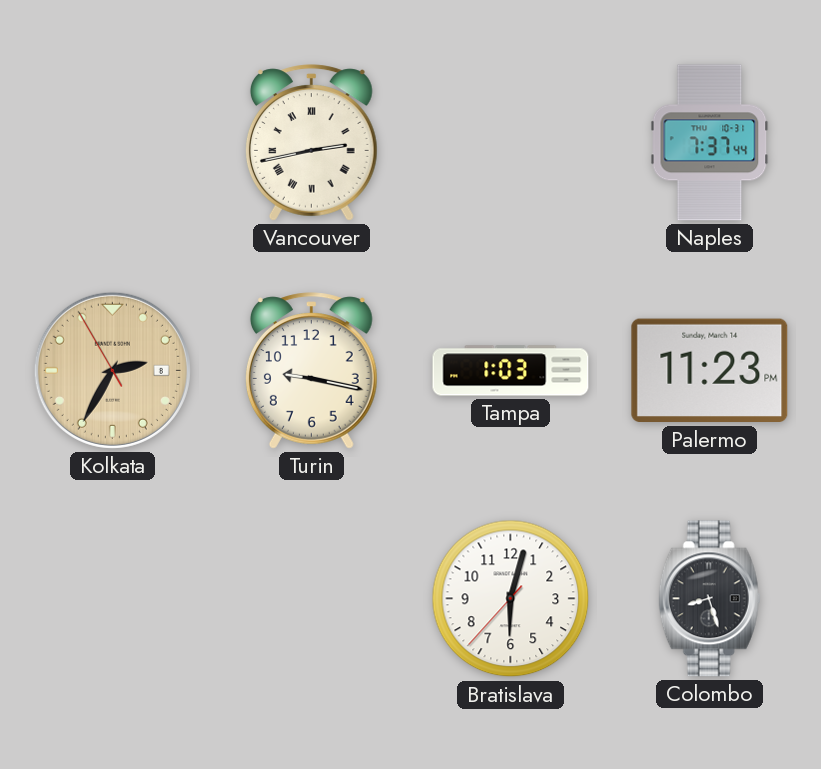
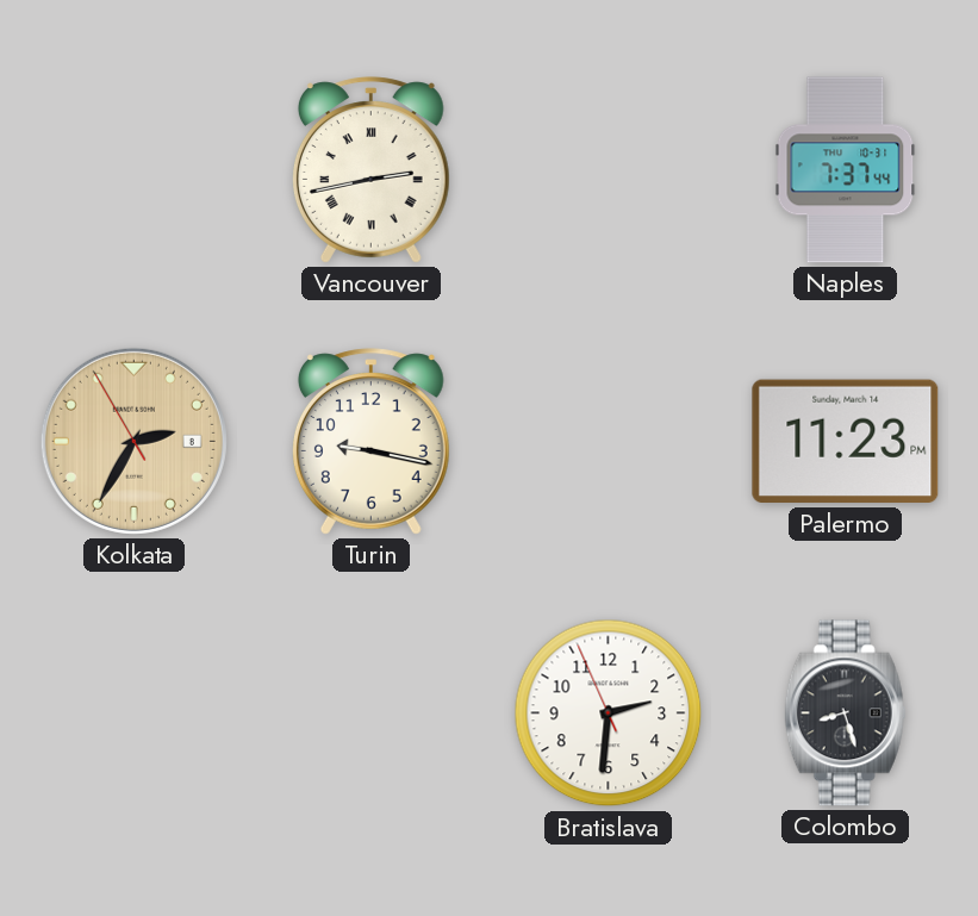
Tampa: 1:03 -> none
Bratislava: 6:02 -> 2:30
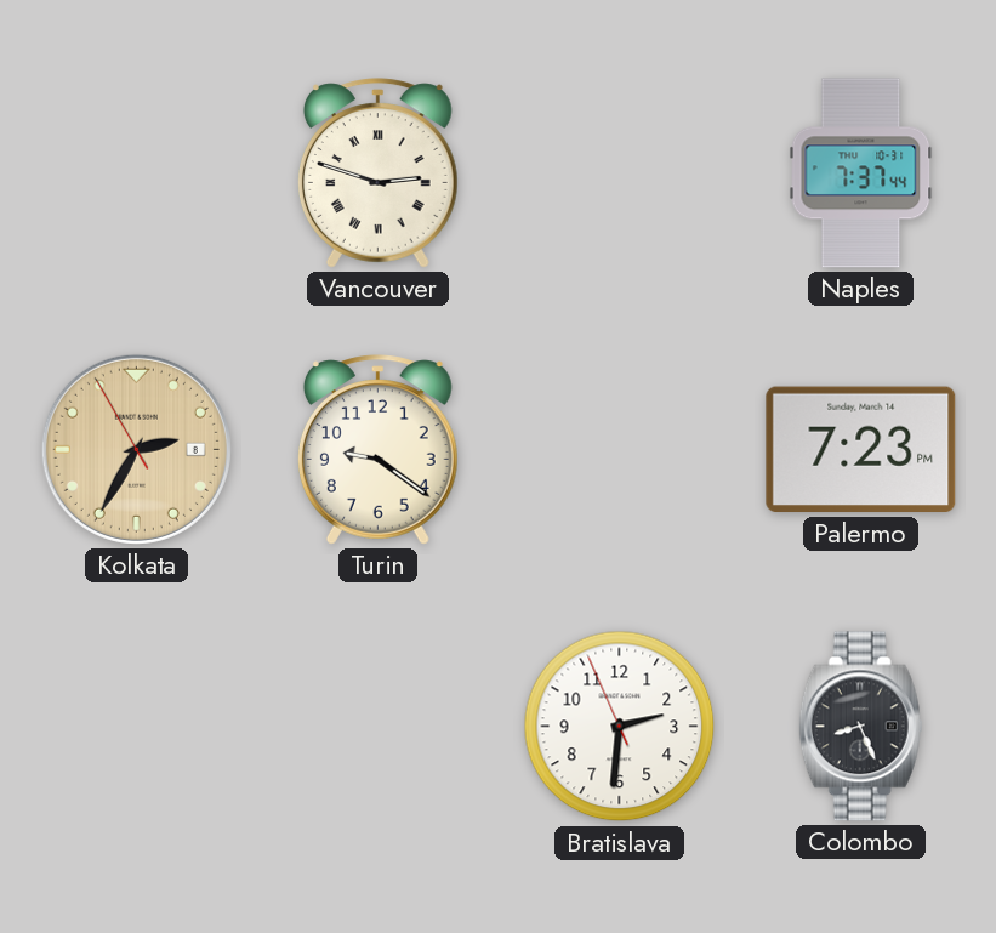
Vancouver: 2:43 -> 2:48
Turin: 9:17 -> 9:21
Palermo: 11:23 -> 7:23
Colombo: 8:27 -> 8:26
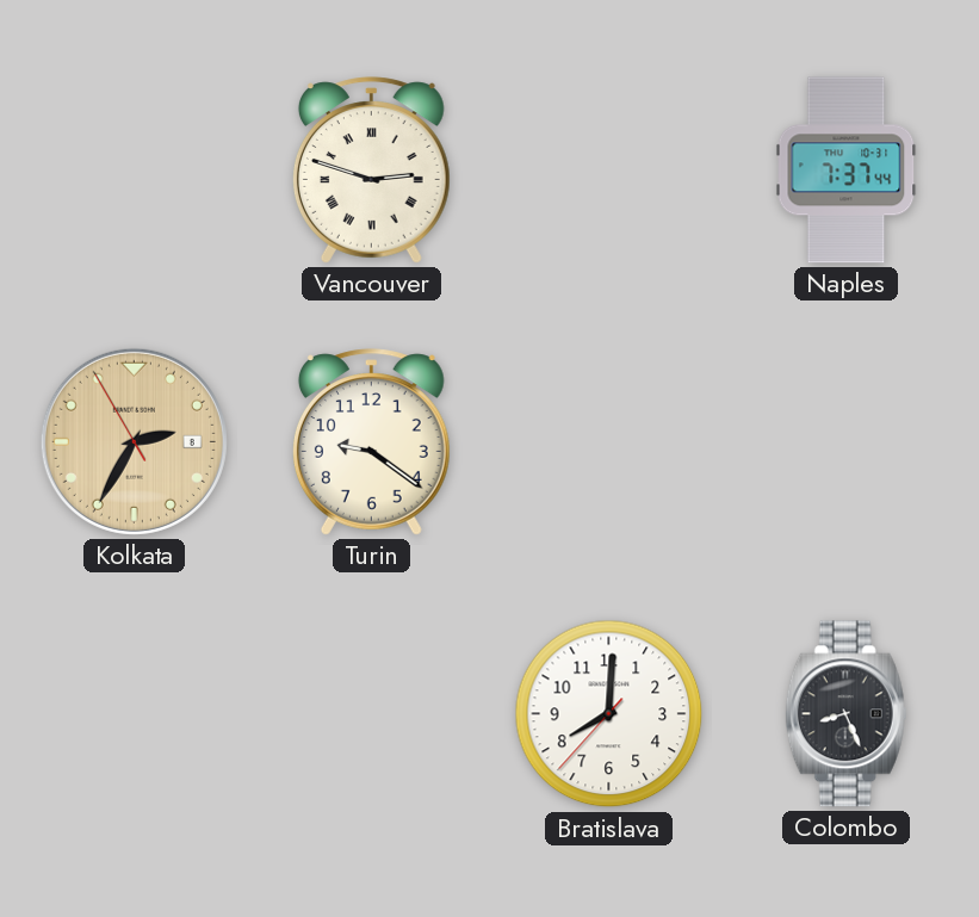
Palermo: 7:23 -> none
Bratislava: 2:30 -> 8:00
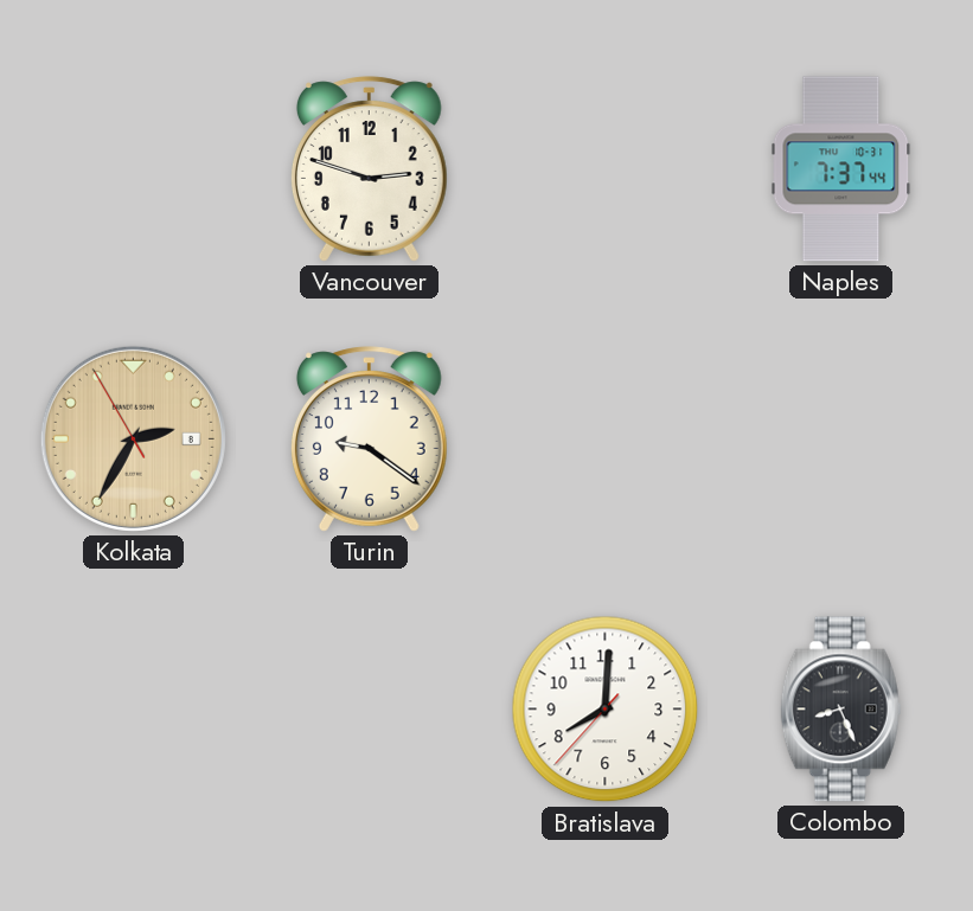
Vancouver numerals: Roman -> Arabic
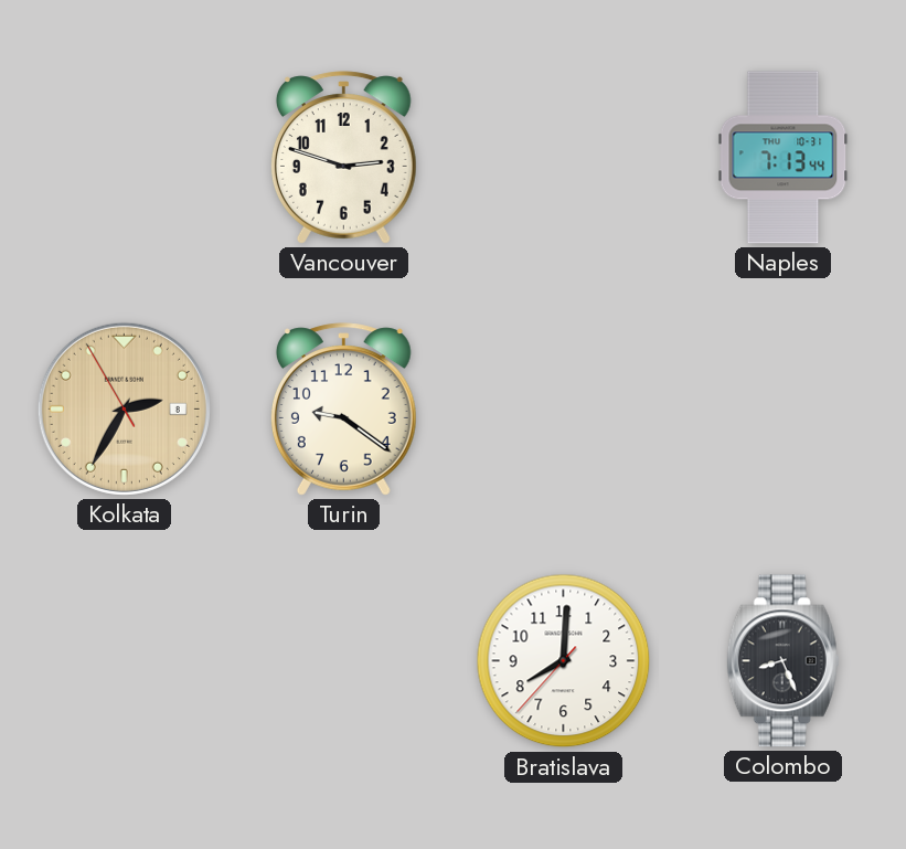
Naples: 7:37 -> 7:13
